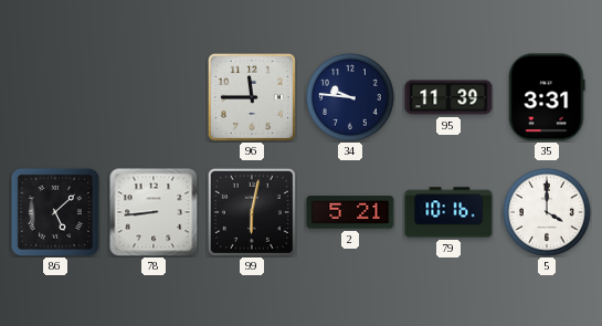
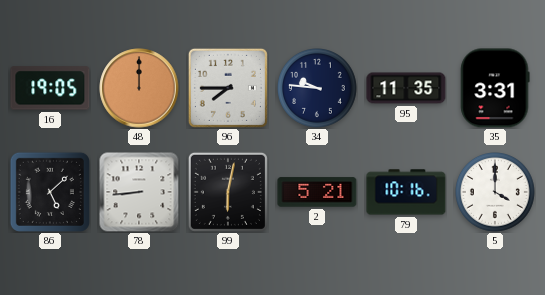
16: none -> 19:05
48: none -> 12:00
96: 11:45 -> 7:45
95: 11:39 -> 11:35
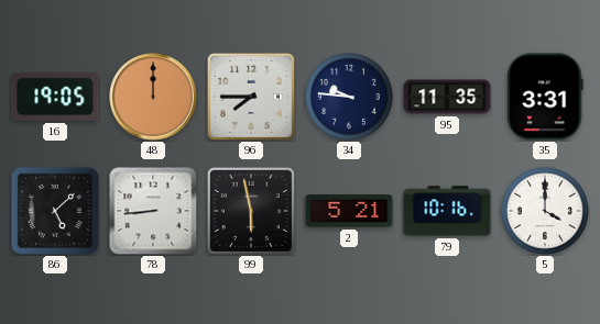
99: 6:02 -> 5:58
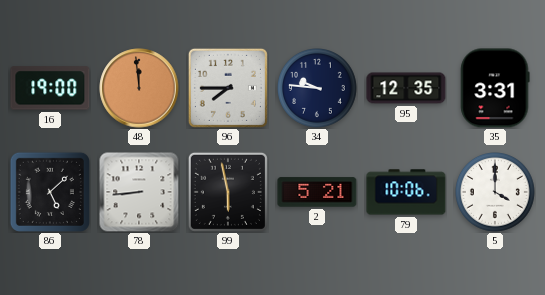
16: 19:05 -> 19:00
48: 12:00 -> 11:59
95: 11:35 -> 12:35
79: 10:16 -> 10:06
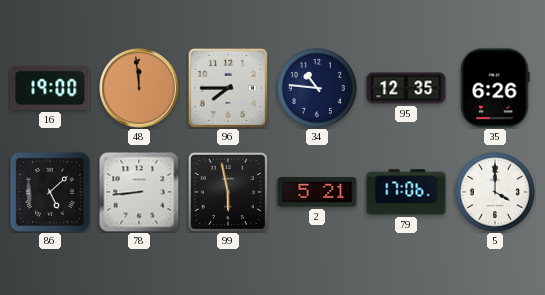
34: 9:46 -> 10:46
35: 3:31 -> 6:26
79: 10:06 -> 17:06
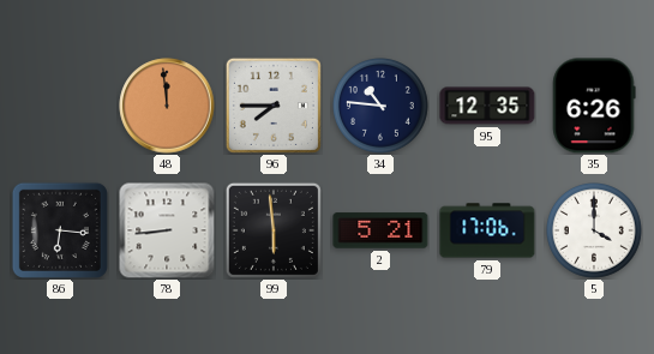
16: 19:00 -> none
86: 5:08 -> 6:16
99: 5:58 -> 5:59
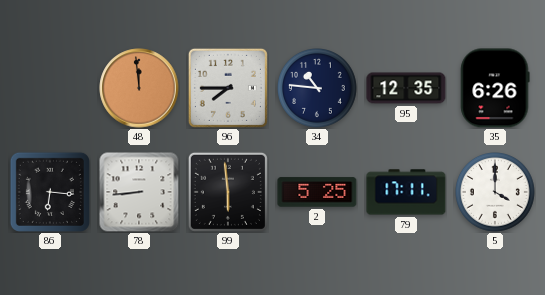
2: 5:21 -> 5:25
79: 17:06 -> 17:11
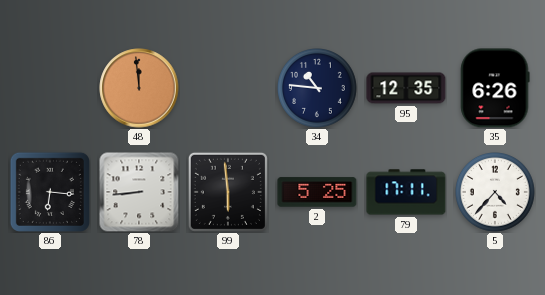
96: 7:45 -> none
5: 4:00 -> 4:37
